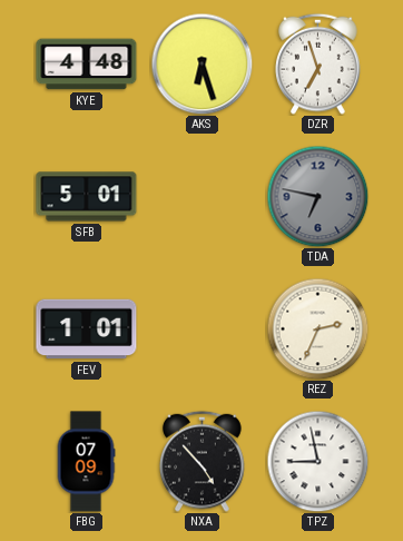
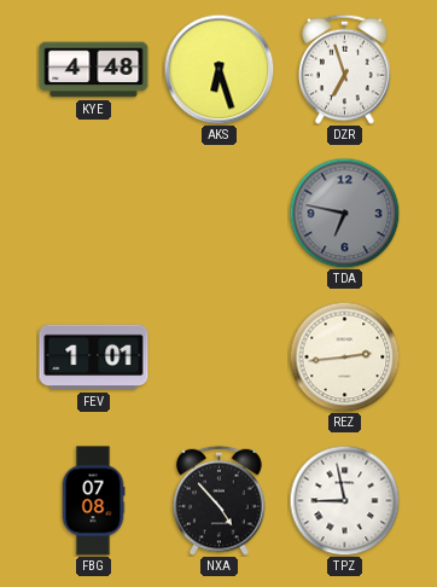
SFB: 5:01 -> none
REZ: 2:34 -> 2:44
FBG: 07:09 -> 07:08
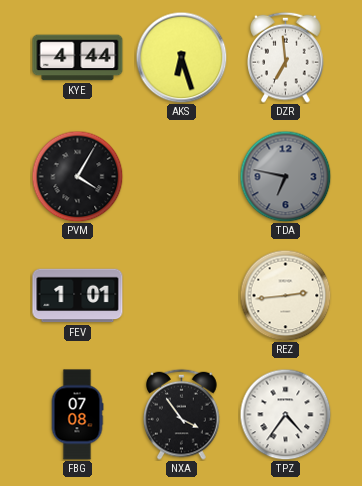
KYE: 4:48 -> 4:44
DZR: 6:57 -> 6:59
PVM: none -> 4:05
NXA: 4:53 -> 3:54
TPZ: 8:58 -> 4:36
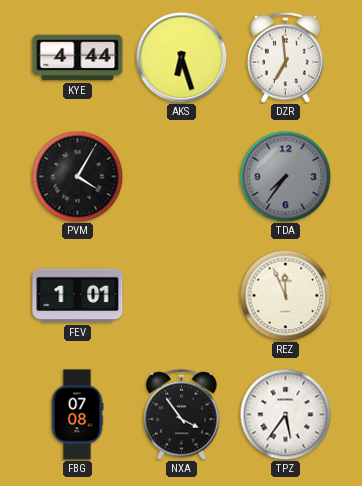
TDA: 6:47 -> 7:36
REZ: 2:44 -> 11:56
TPZ: 4:36 -> 5:36
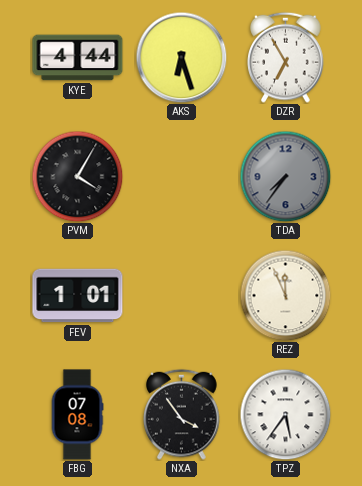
DZR: 6:59 -> 6:55
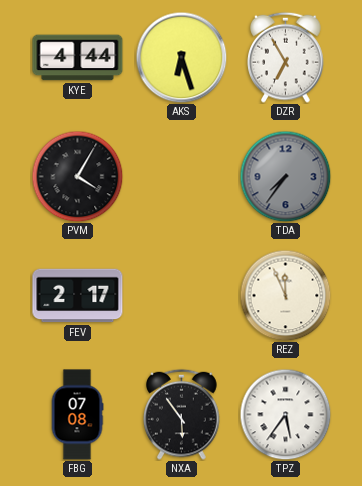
FEV: 1:01 -> 2:17
NXA: 3:54 -> 5:54
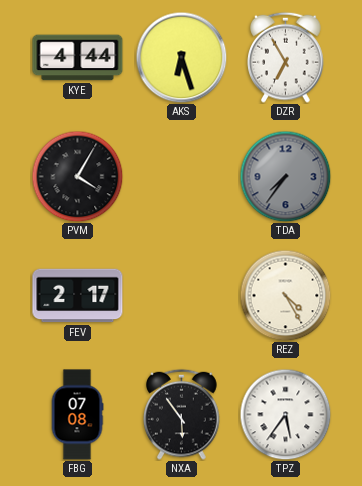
REZ: 11:56 -> 4:25
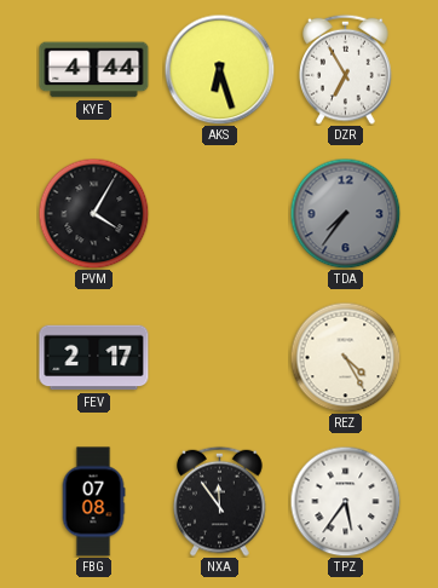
NXA: 5:54 -> 11:54
